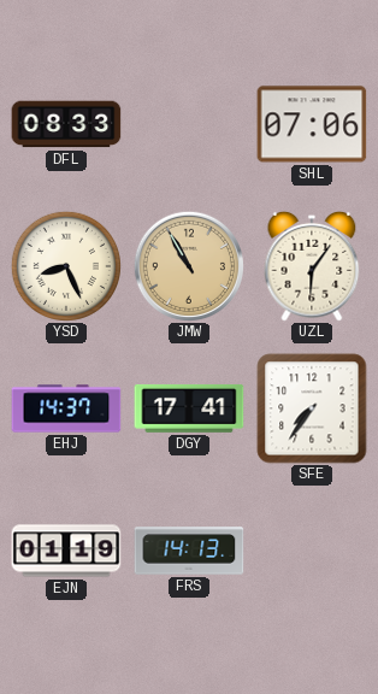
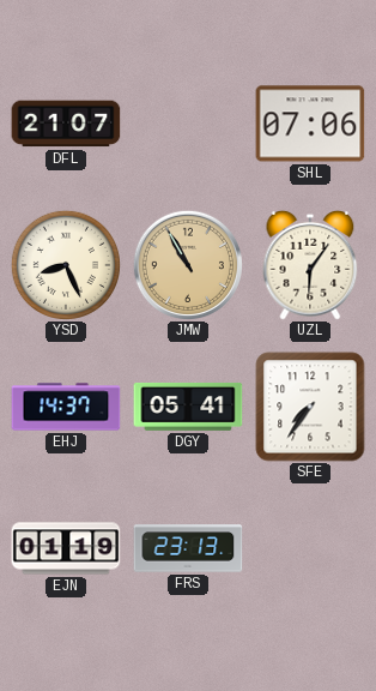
DFL: 08:33 -> 21:07
DGY: 17:41 -> 05:41
FRS: 14:13 -> 23:13
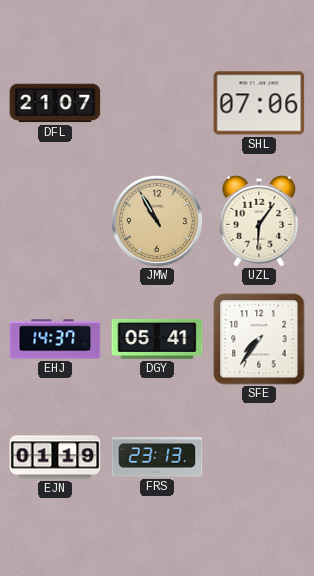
YSD: 8:26 -> none
